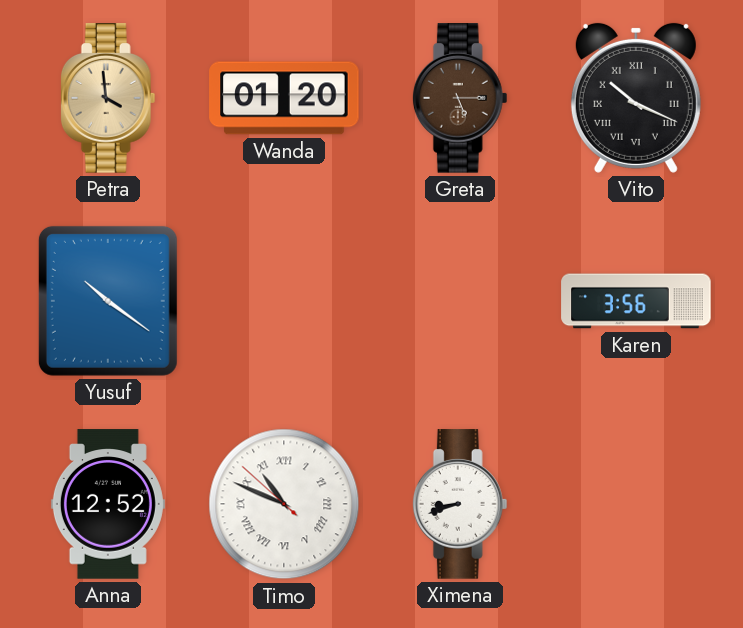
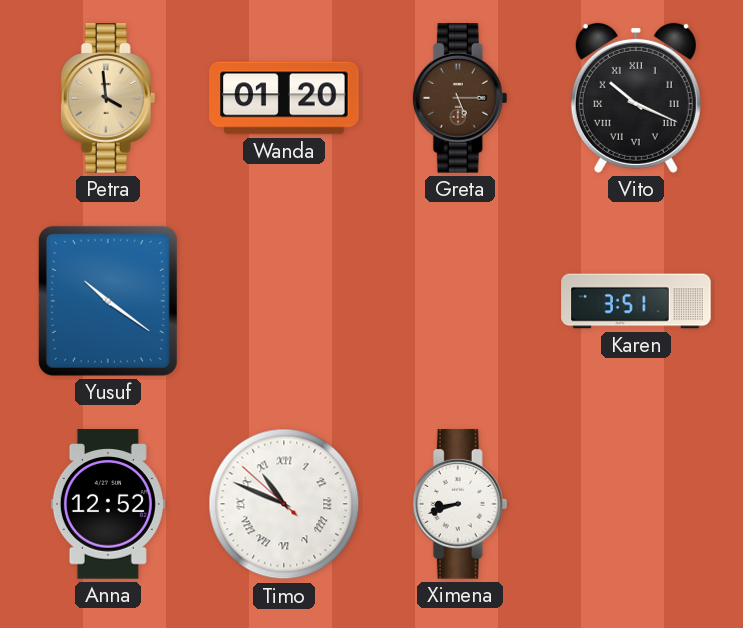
Karen: 3:56 -> 3:51
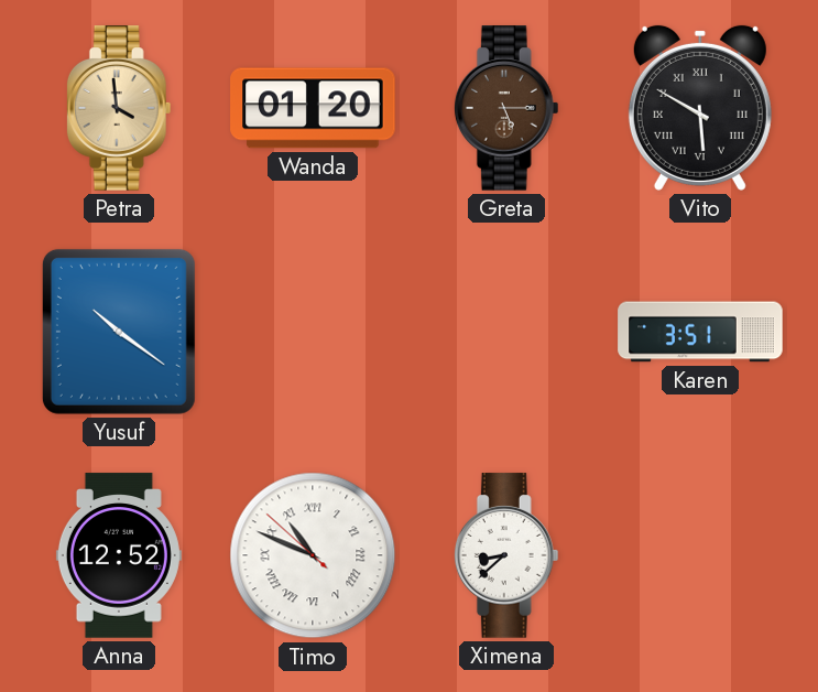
Vito: 10:19 -> 5:50
Ximena: 8:42 -> 8:38
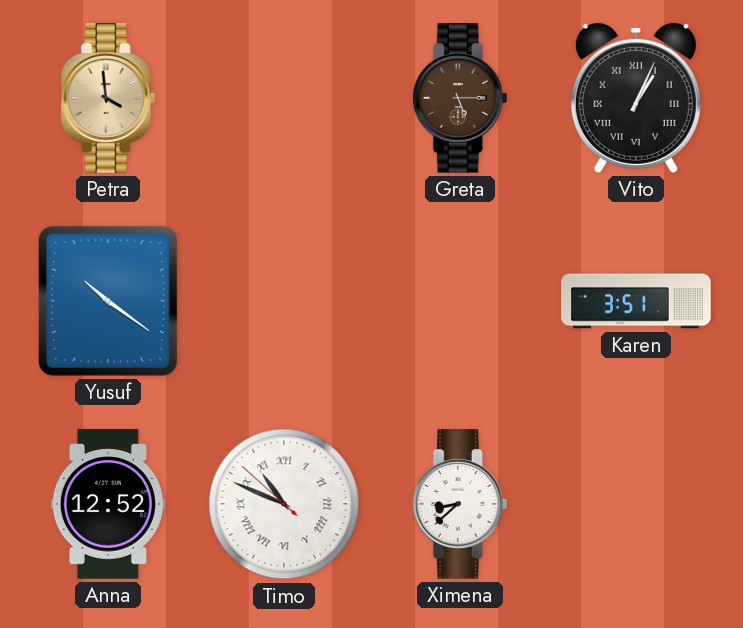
Wanda: 01:20 -> none
Vito: 5:50 -> 1:04
